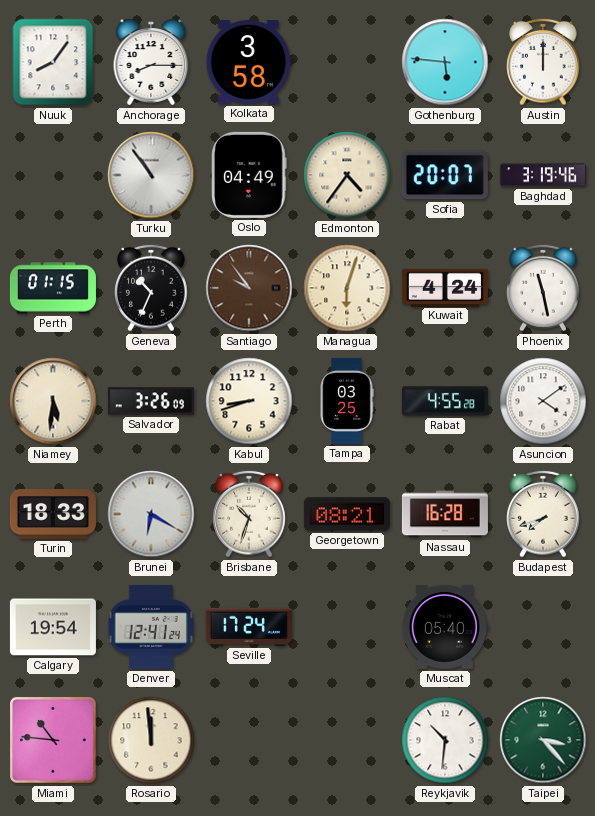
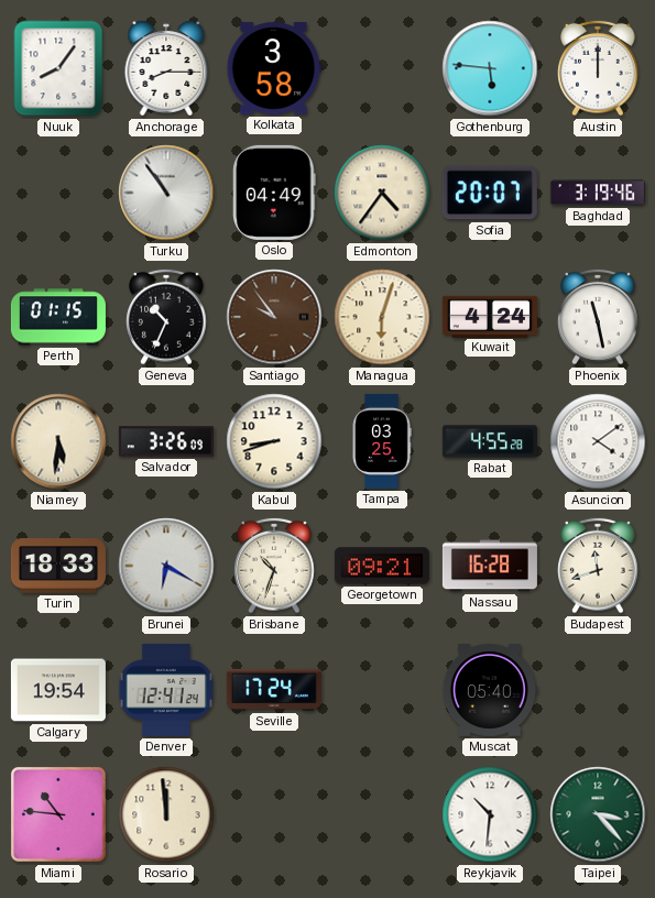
Georgetown: 08:21 -> 09:21
Budapest: 7:42 -> 11:42
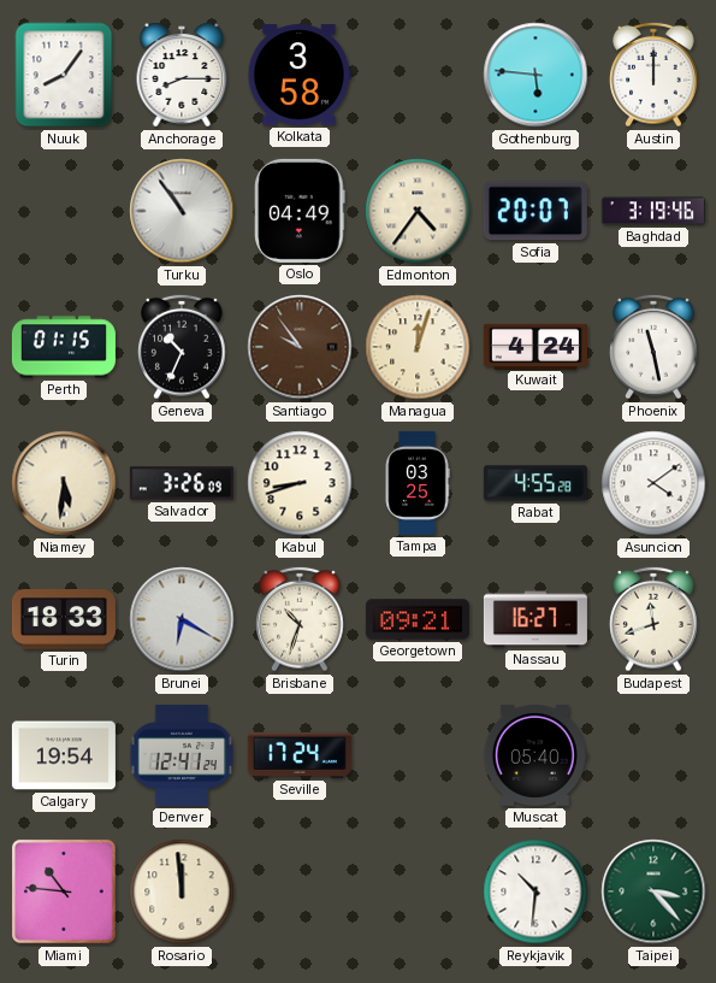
Managua: 6:03 -> 12:03
Nassau: 16:28 -> 16:27
